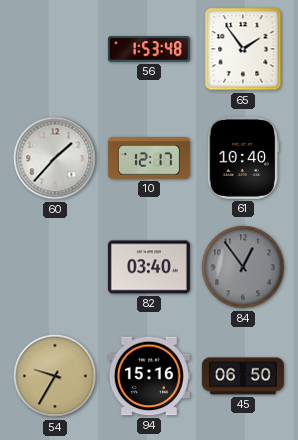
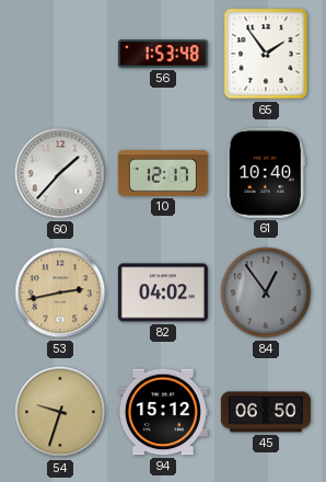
53: none -> 2:43
82: 03:40 -> 04:02
54: 9:35 -> 9:33
94: 15:16 -> 15:12
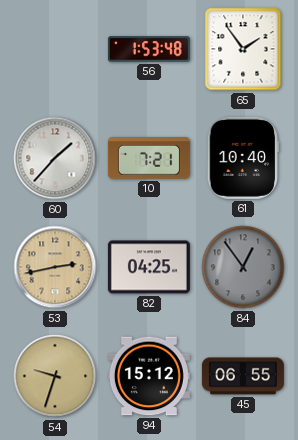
10: 12:17 -> 7:21
82: 04:02 -> 04:25
45: 06:50 -> 06:55
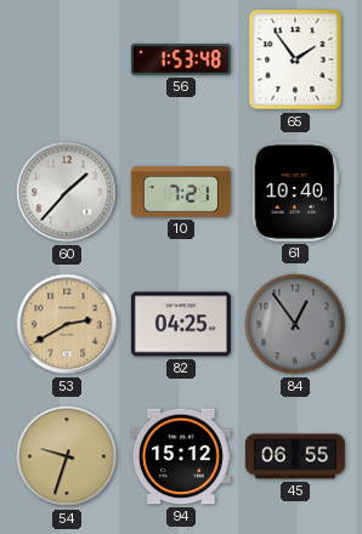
53: 2:43 -> 2:40
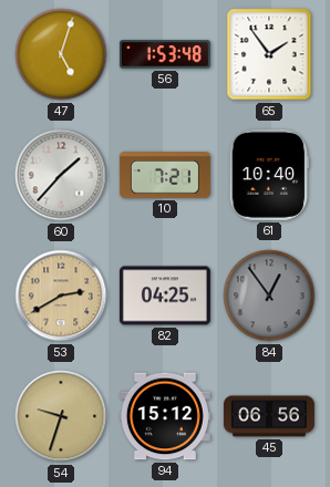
47: none -> 5:03
45: 06:55 -> 06:56
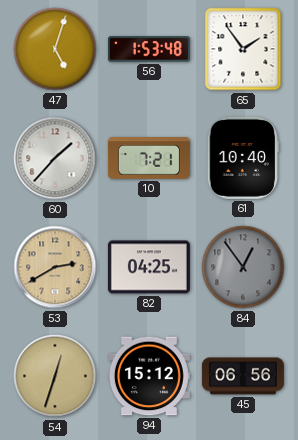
54: 9:33 -> 12:33
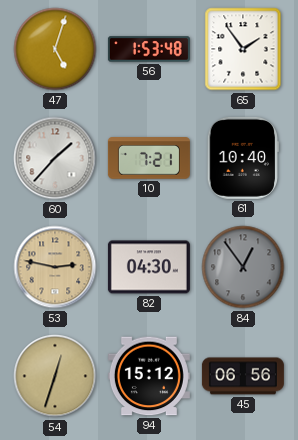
53: 2:40 -> 2:47
82: 04:25 -> 04:30
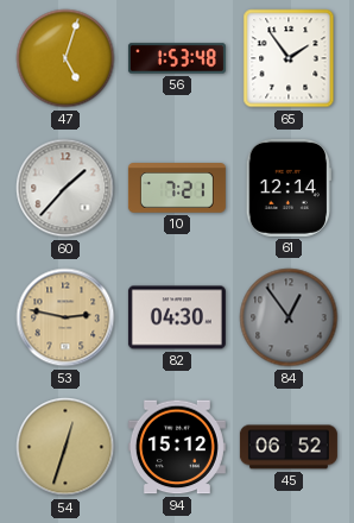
61: 10:40 -> 12:14
45: 06:56 -> 06:52
